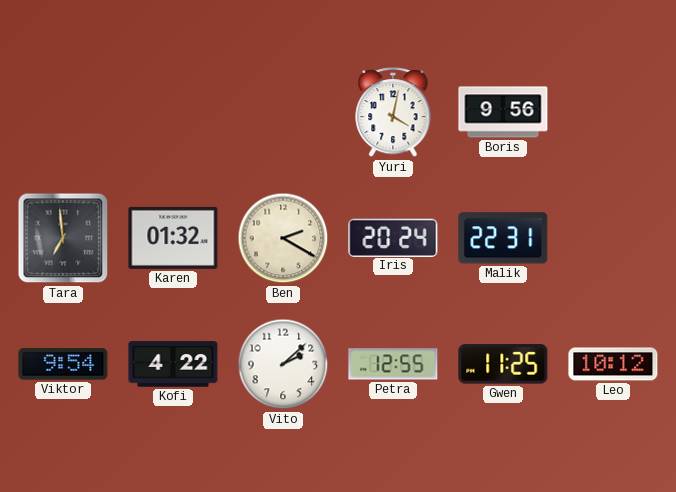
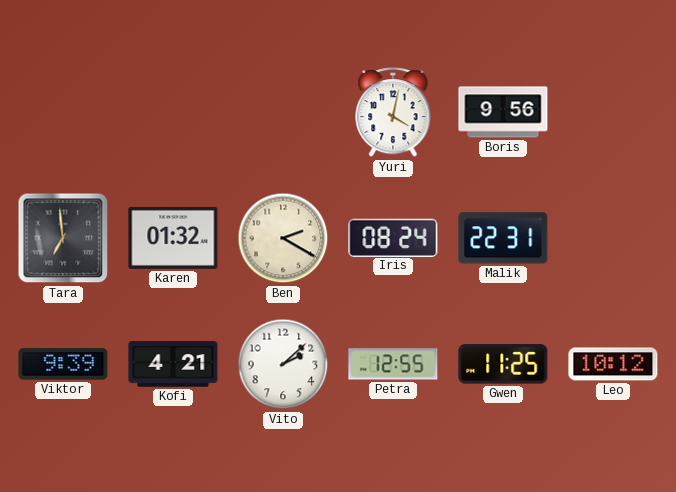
Iris: 20:24 -> 08:24
Viktor: 9:54 -> 9:39
Kofi: 4:22 -> 4:21
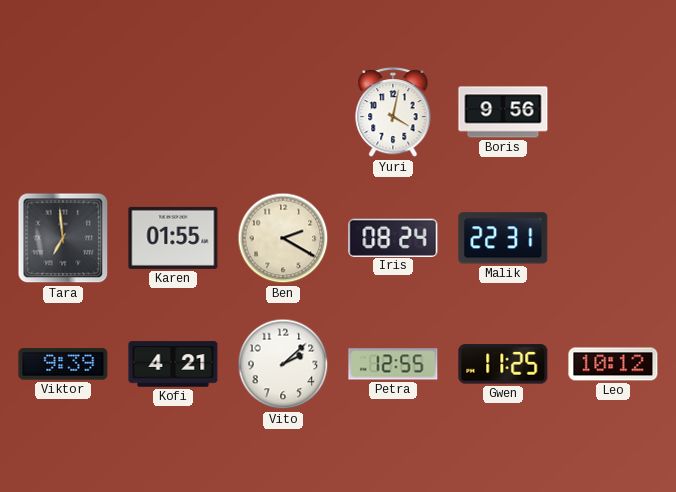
Karen: 01:32 -> 01:55
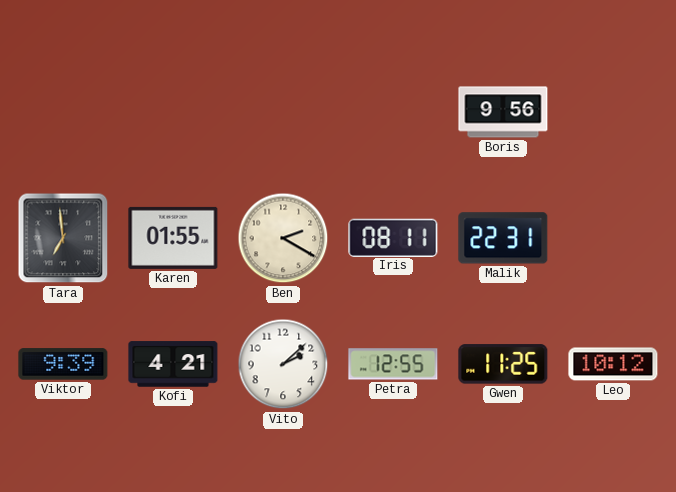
Yuri: 4:02 -> none
Iris: 08:24 -> 08:11
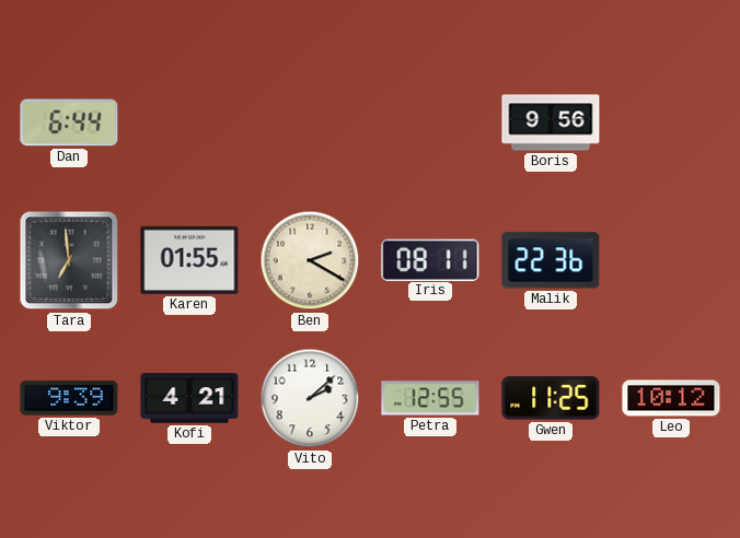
Dan: none -> 6:44
Malik: 22:31 -> 22:36
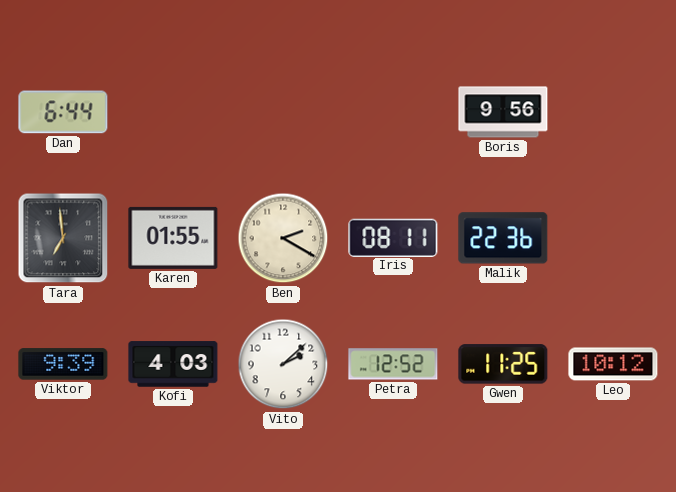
Kofi: 4:21 -> 4:03
Petra: 12:55 -> 12:52
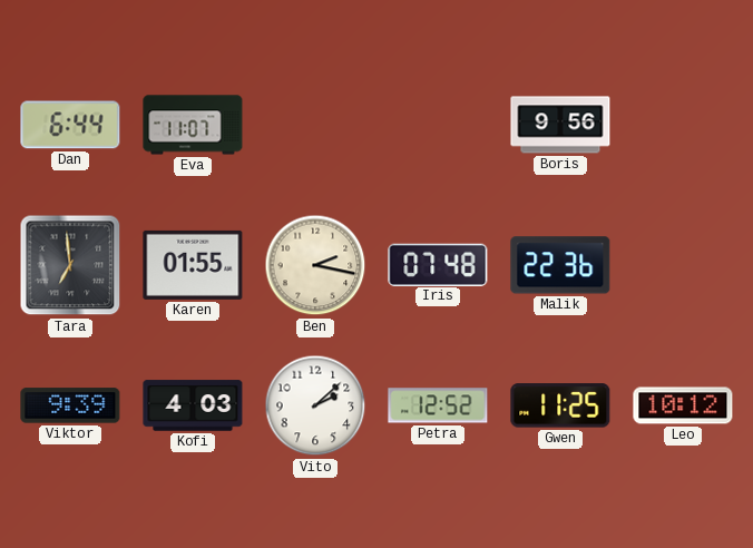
Eva: none -> 11:07
Ben: 2:20 -> 2:17
Iris: 08:11 -> 07:48
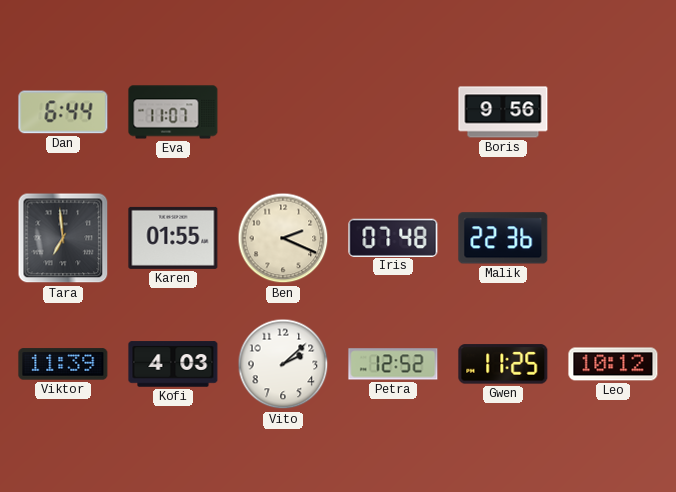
Ben: 2:17 -> 2:19
Viktor: 9:39 -> 11:39
